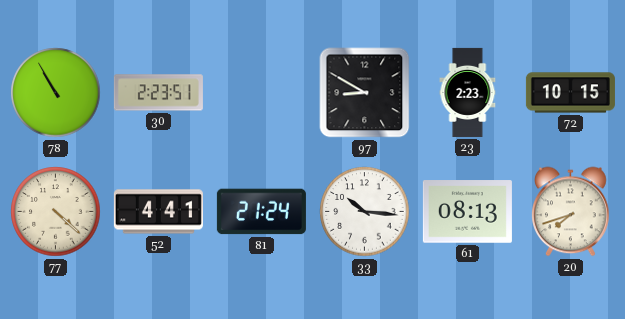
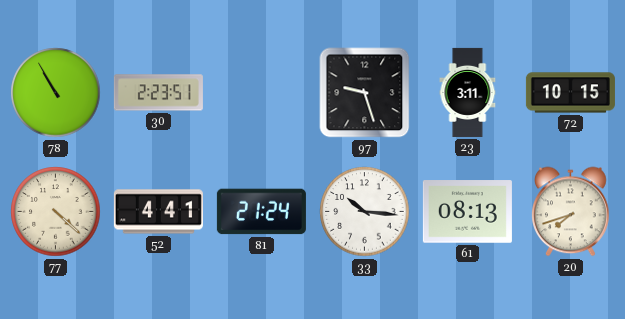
97: 8:50 -> 9:27
23: 2:23 -> 3:11
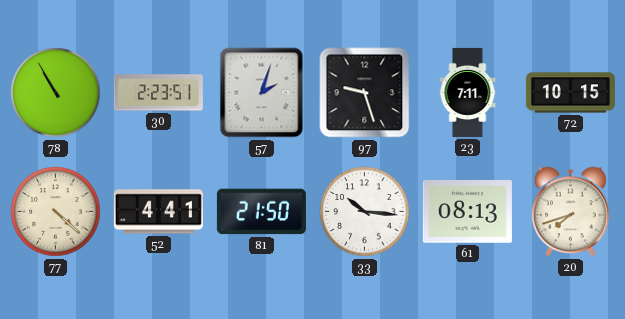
57: none -> 2:03
23: 3:11 -> 7:11
81: 21:24 -> 21:50
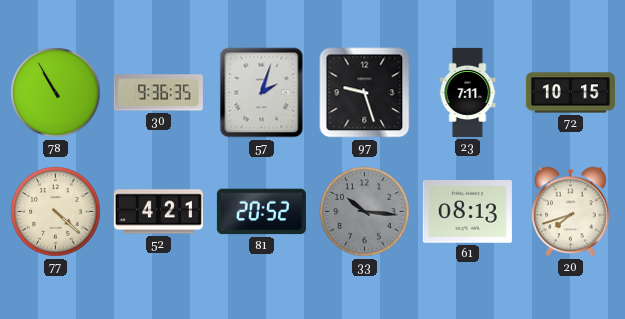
30: 2:23 -> 9:36
52: 4:41 -> 4:21
81: 21:50 -> 20:52
33 dial: white -> grey
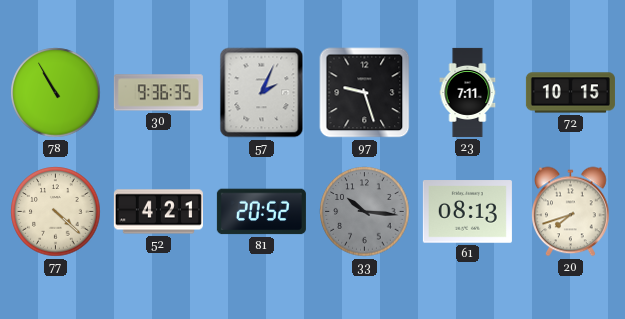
57: 2:03 -> 2:04
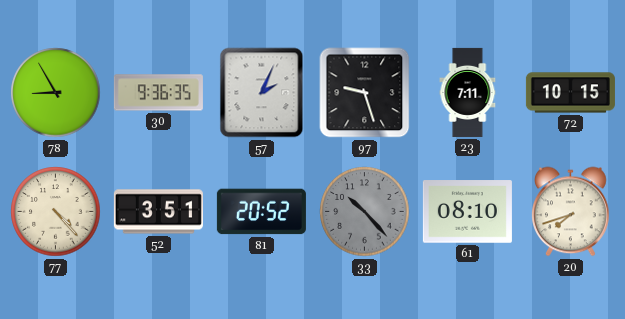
78: 10:55 -> 8:55
77: 4:22 -> 4:23
52: 4:21 -> 3:51
33: 10:16 -> 10:23
61: 08:13 -> 08:10
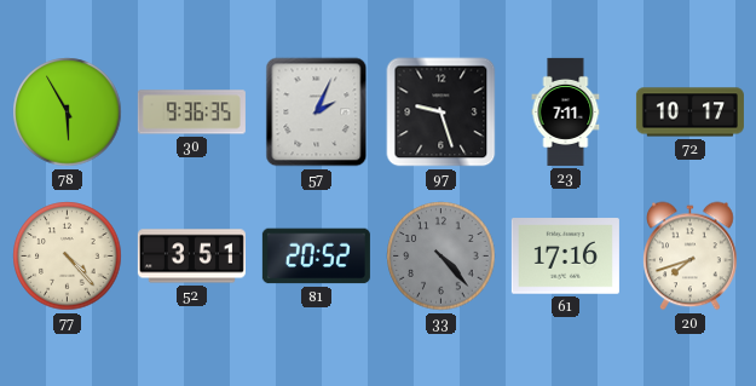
78: 8:55 -> 5:55
72: 10:15 -> 10:17
33: 10:23 -> 4:23
61: 08:10 -> 17:16
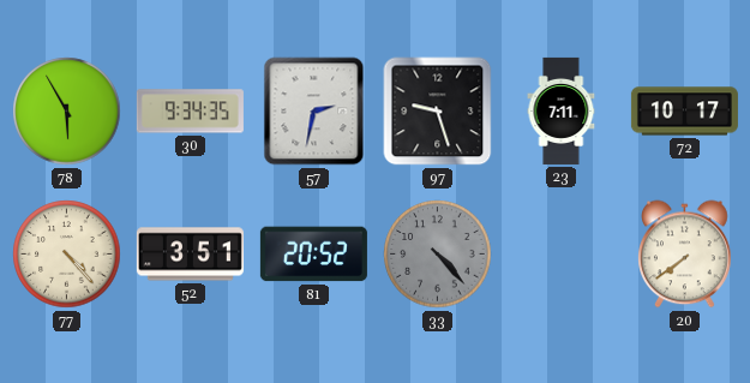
30: 9:36 -> 9:34
57: 2:04 -> 2:32
61: 17:16 -> none
20: 7:42 -> 7:39
